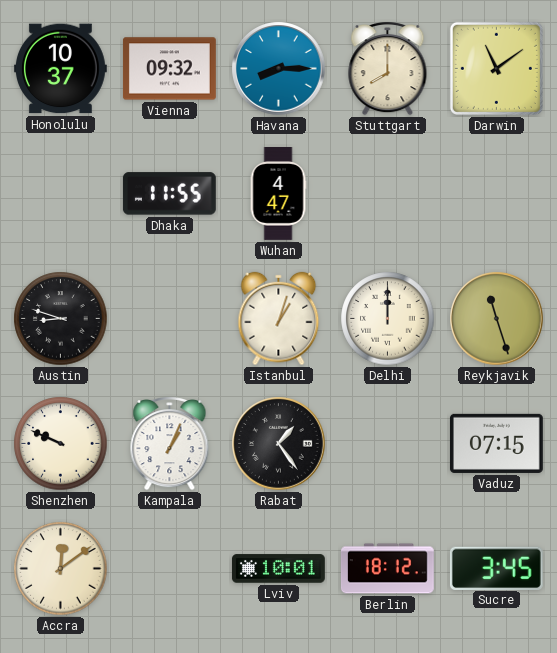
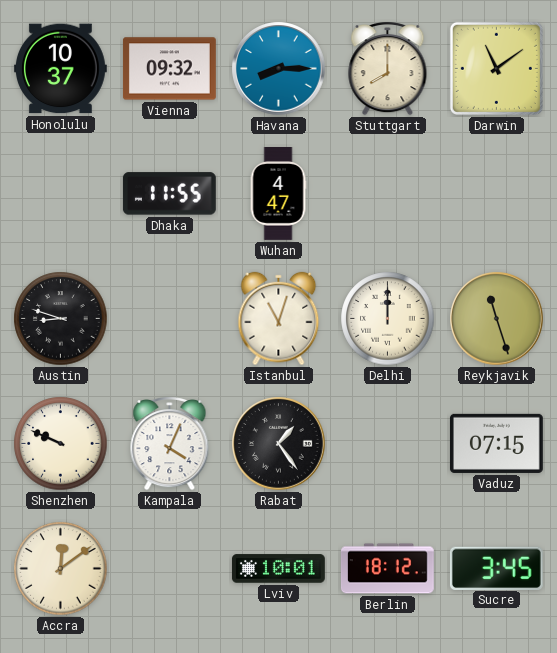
Istanbul: 1:03 -> 11:03
Kampala: 1:04 -> 4:04
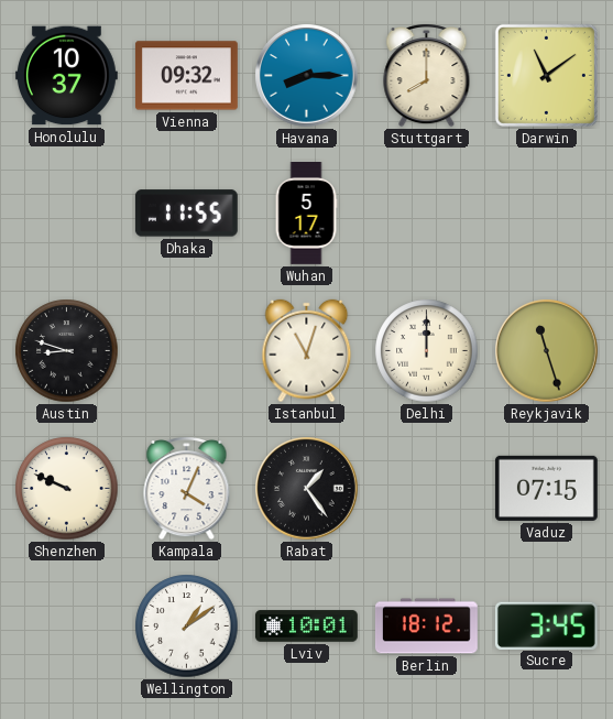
Wuhan: 4:47 -> 5:17
Accra: 12:09 -> none
Wellington: none -> 1:09
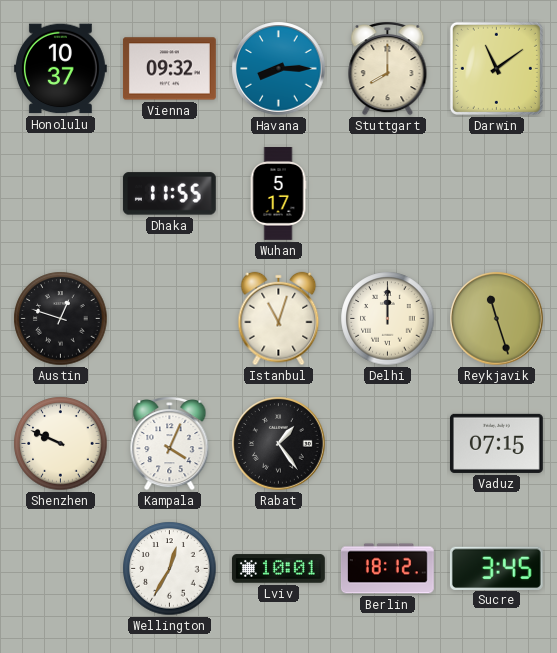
Austin: 8:48 -> 12:48
Wellington: 1:09 -> 12:35
